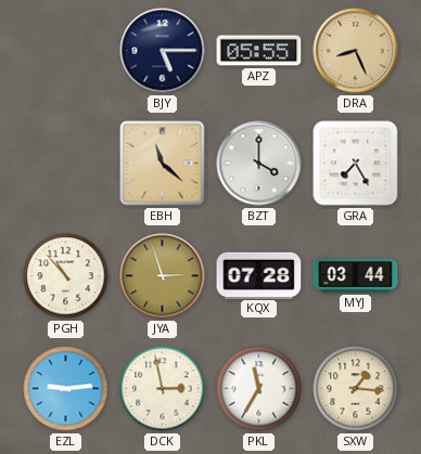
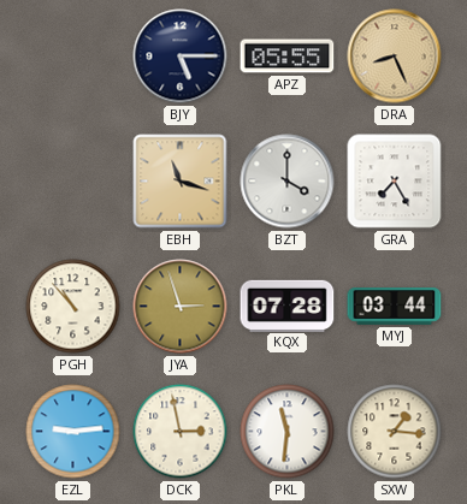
EBH: 11:22 -> 11:18
PKL: 11:35 -> 11:31
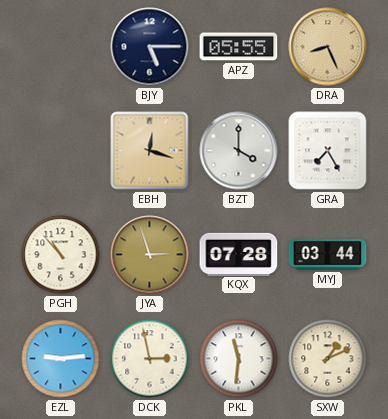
EBH: 11:18 -> 12:18
SXW: 1:16 -> 1:11
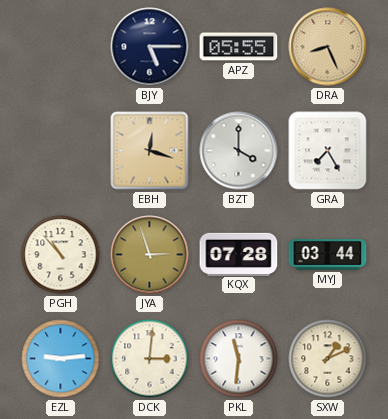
DCK: 2:58 -> 3:01
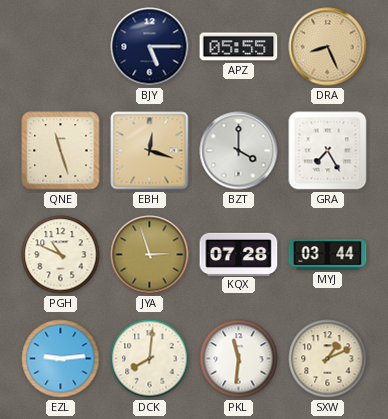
QNE: none -> 11:27
PGH: 10:53 -> 10:49
DCK: 3:01 -> 8:01
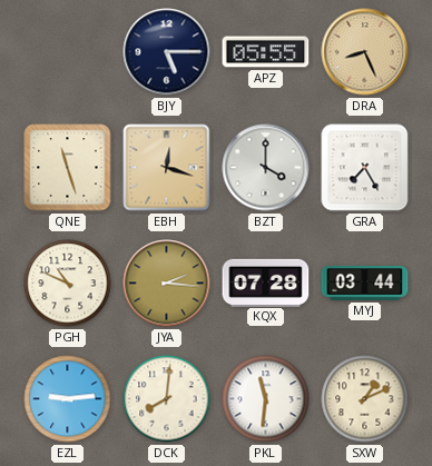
JYA: 2:57 -> 2:16
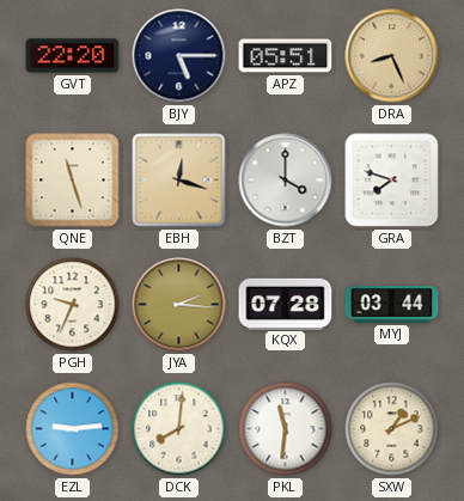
GVT: none -> 22:20
APZ: 05:55 -> 05:51
GRA: 7:25 -> 7:48
PGH: 10:49 -> 9:34
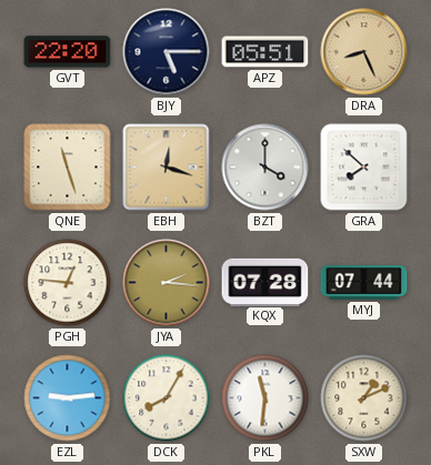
GRA: 7:48 -> 7:52
PGH: 9:34 -> 12:46
MYJ: 03:44 -> 07:44
DCK: 8:01 -> 8:05
